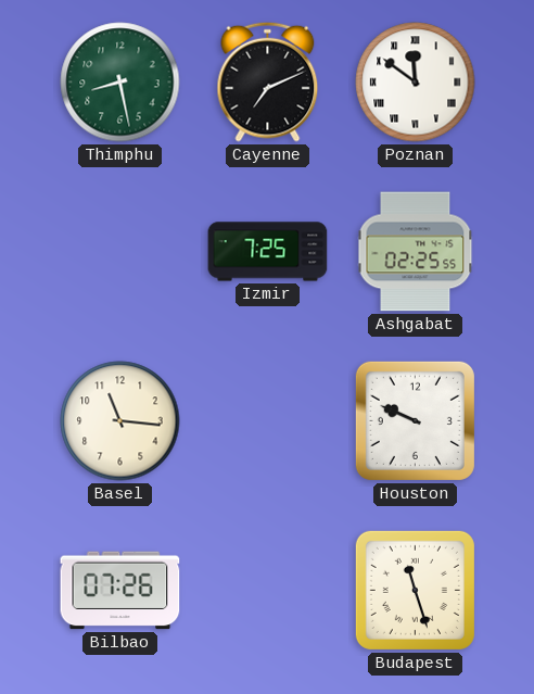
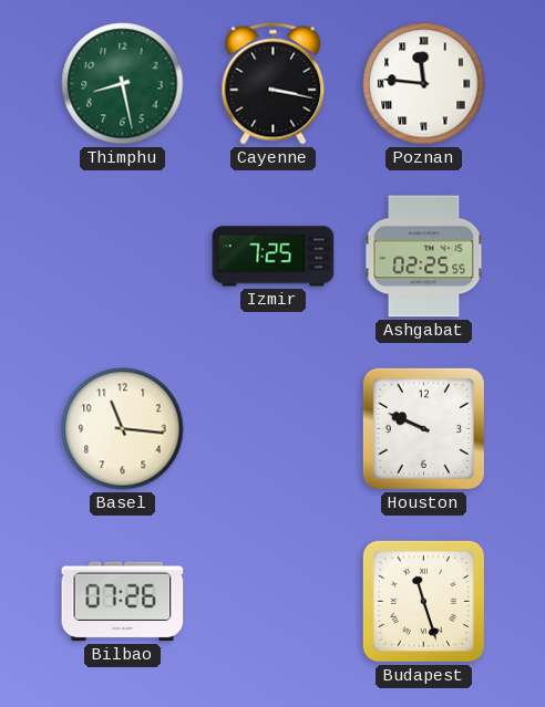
Cayenne: 7:11 -> 3:17
Poznan: 11:51 -> 11:46
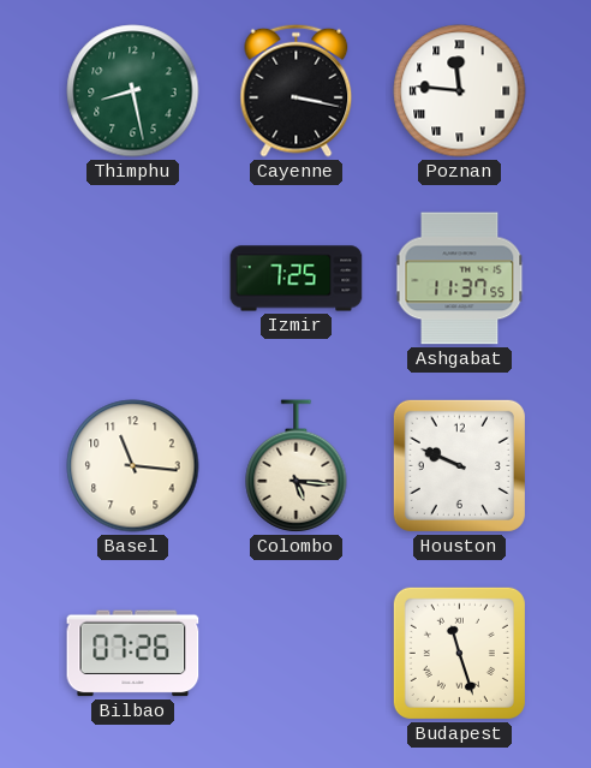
Ashgabat: 02:25 -> 11:37
Colombo: none -> 5:16
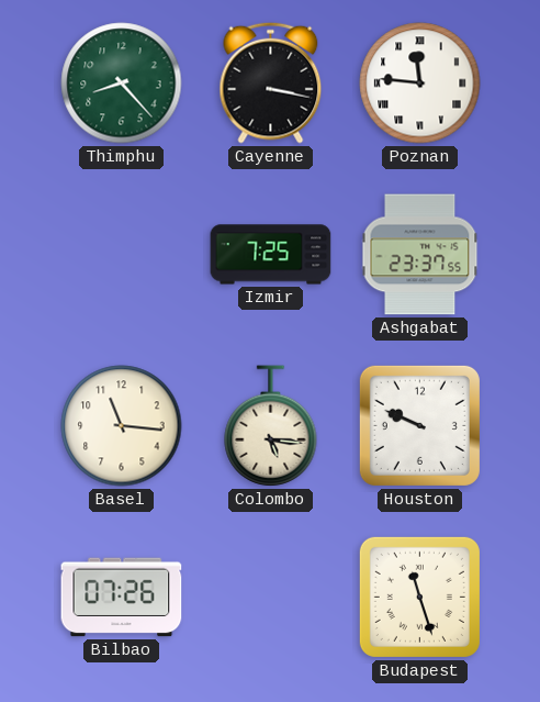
Thimphu: 8:28 -> 8:23
Ashgabat: 11:37 -> 23:37
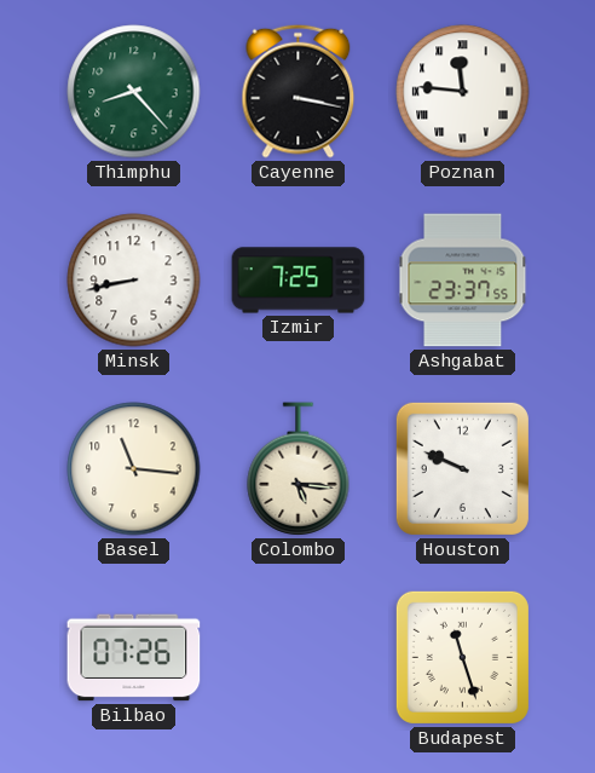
Minsk: none -> 8:43
